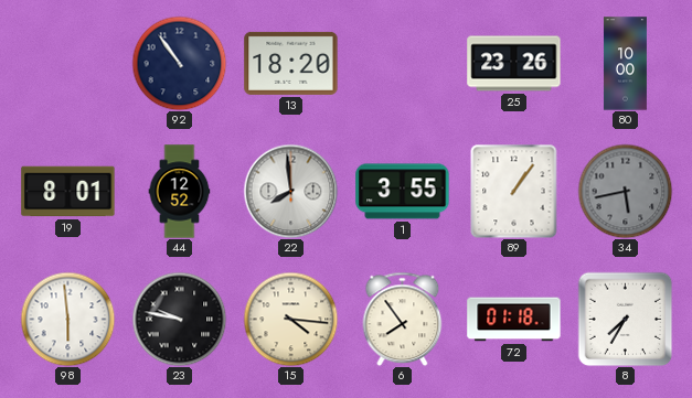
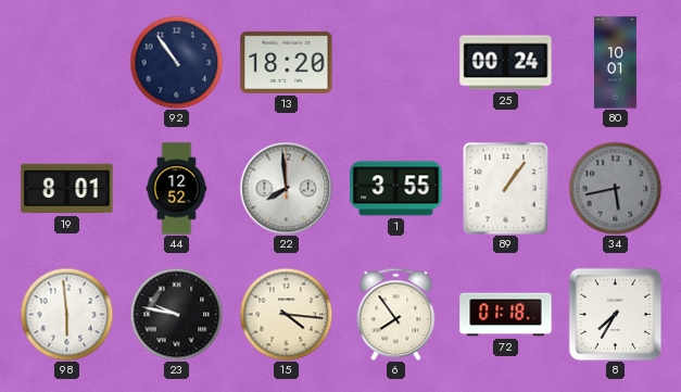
25: 23:26 -> 00:24
80: 10:00 -> 10:01
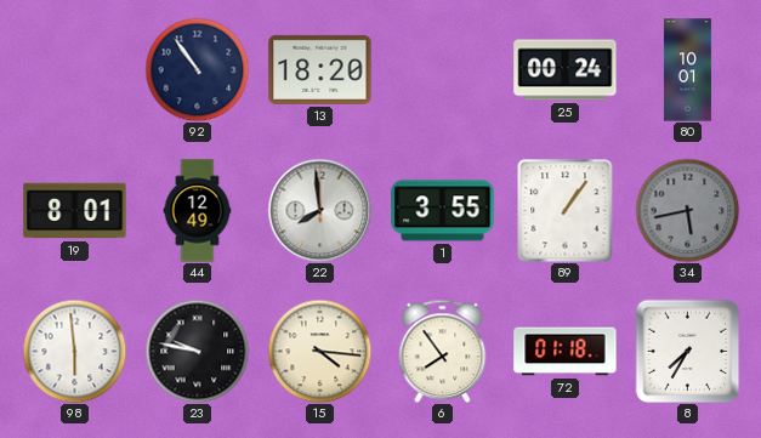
44: 12:52 -> 12:49
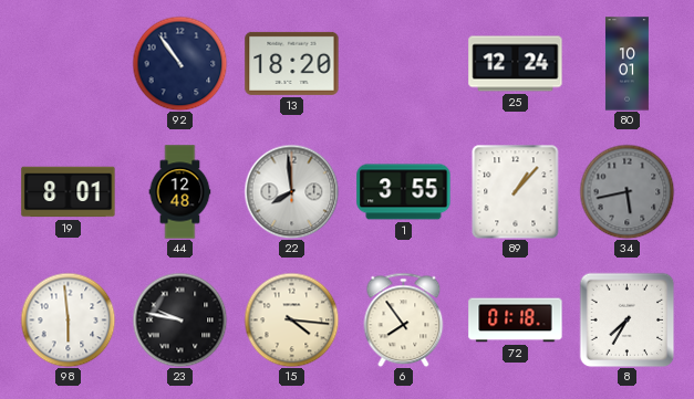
25: 00:24 -> 12:24
44: 12:49 -> 12:48
89: 1:06 -> 1:07
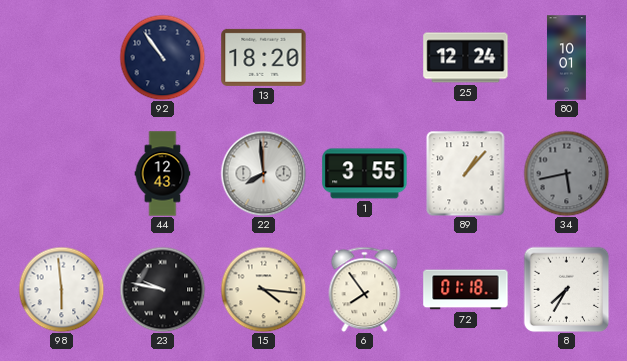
19: 8:01 -> none
44: 12:48 -> 12:43
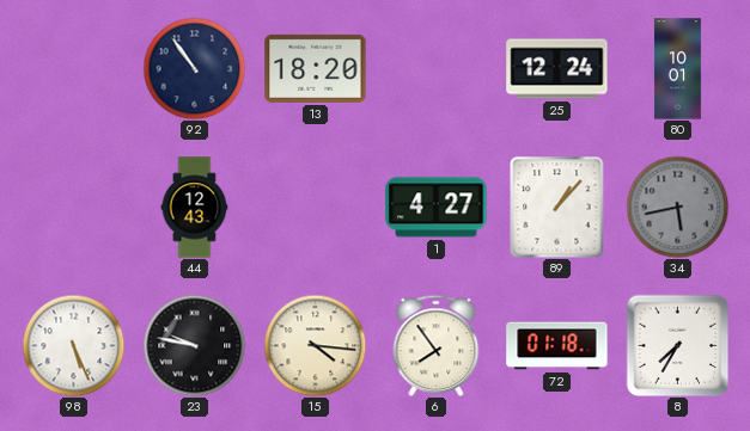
22: 7:59 -> none
1: 3:55 -> 4:27
98: 5:59 -> 5:26
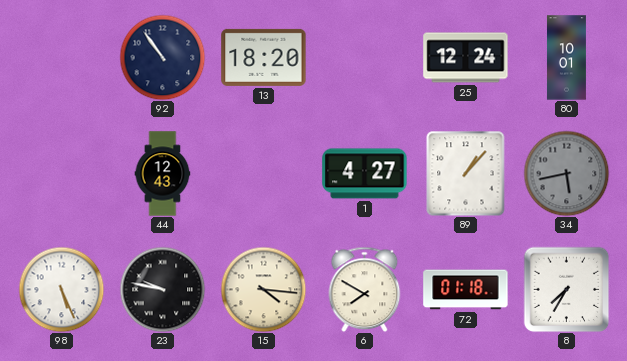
6: 7:54 -> 7:50
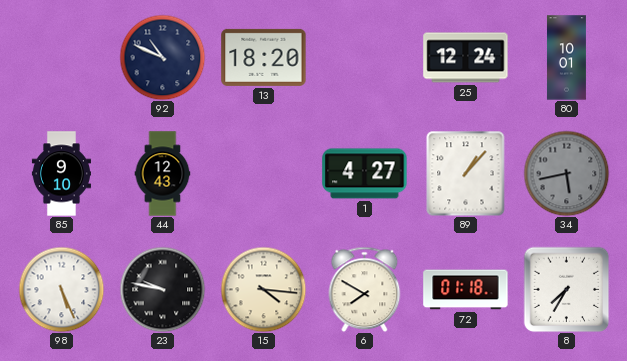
92: 10:54 -> 10:49
85: none -> 9:10
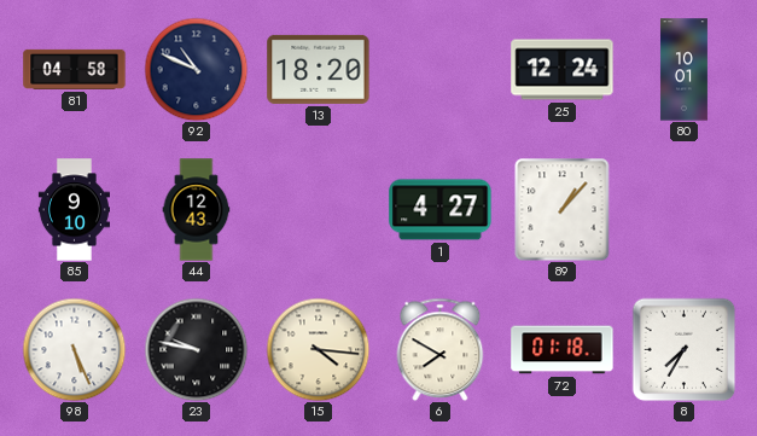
81: none -> 04:58
34: 5:43 -> none
